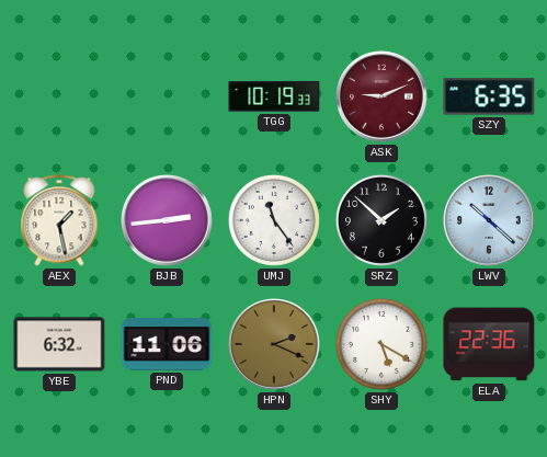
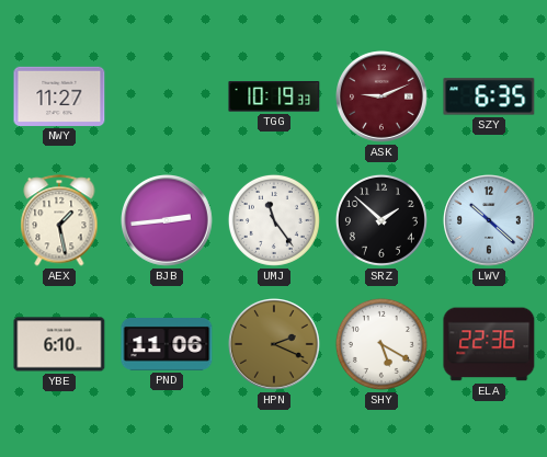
NWY: none -> 11:27
YBE: 6:32 -> 6:10
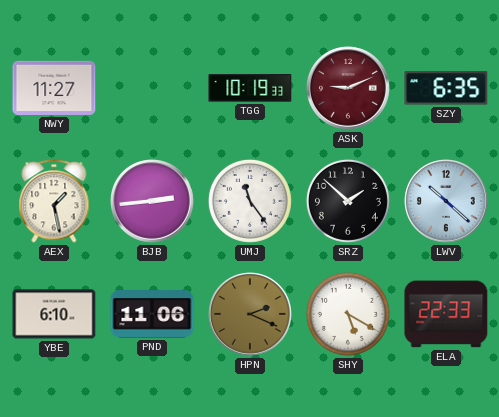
ELA: 22:36 -> 22:33
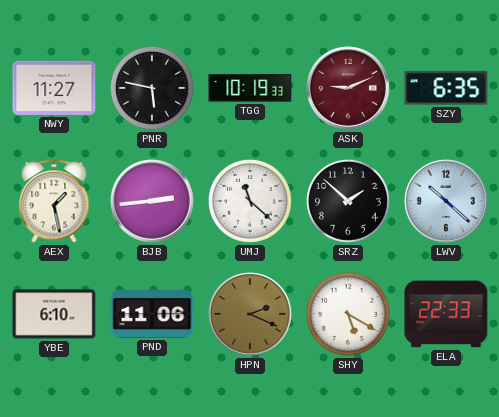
PNR: none -> 5:47
UMJ: 11:24 -> 11:22
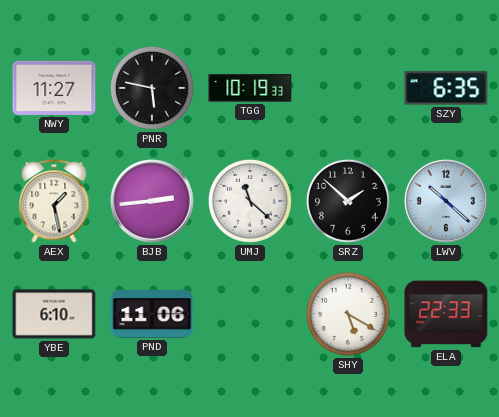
ASK: 9:11 -> none
HPN: 2:19 -> none
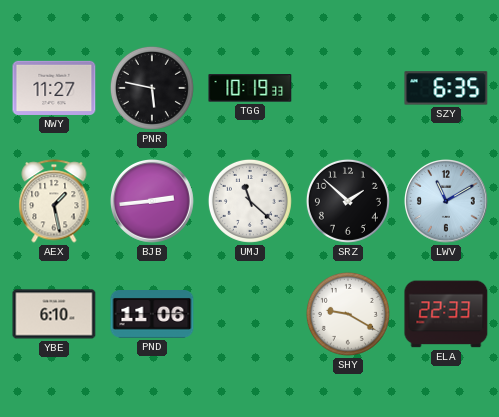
LWV: 10:22 -> 11:10
SHY: 5:20 -> 9:20
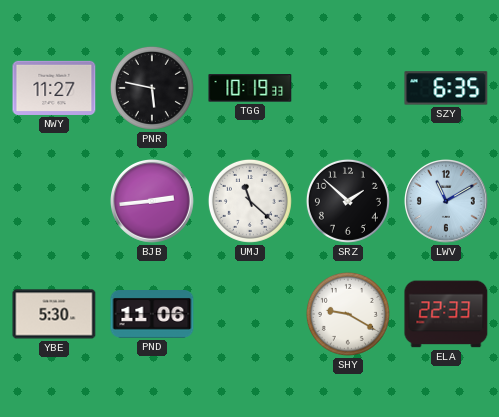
AEX: 1:28 -> none
YBE: 6:10 -> 5:30
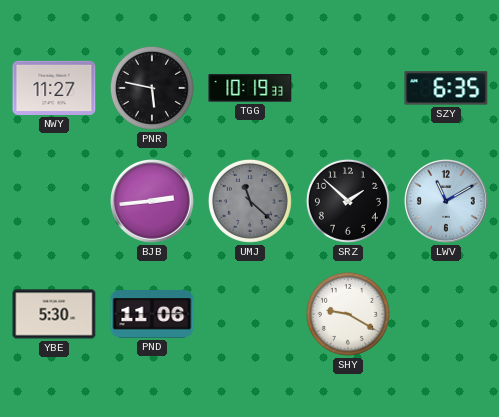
UMJ dial: white -> grey
ELA: 22:33 -> none
